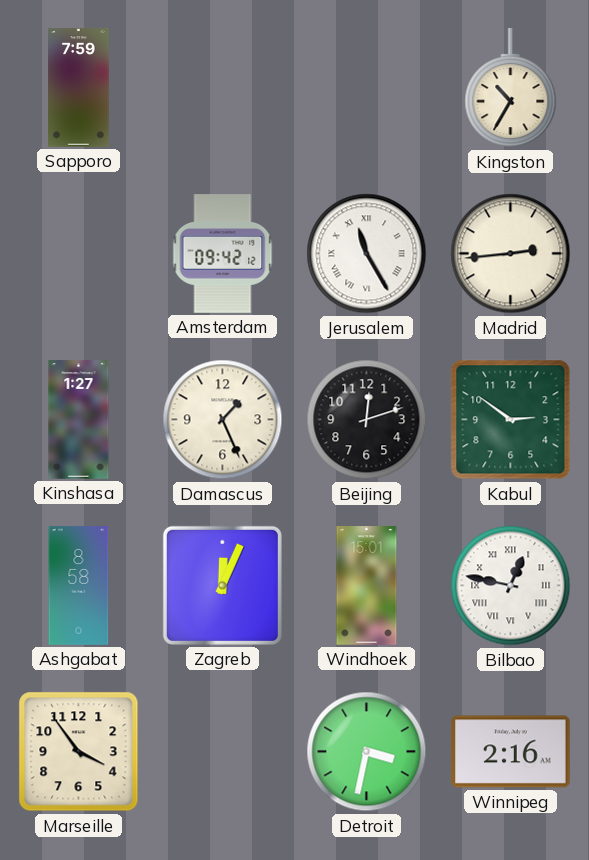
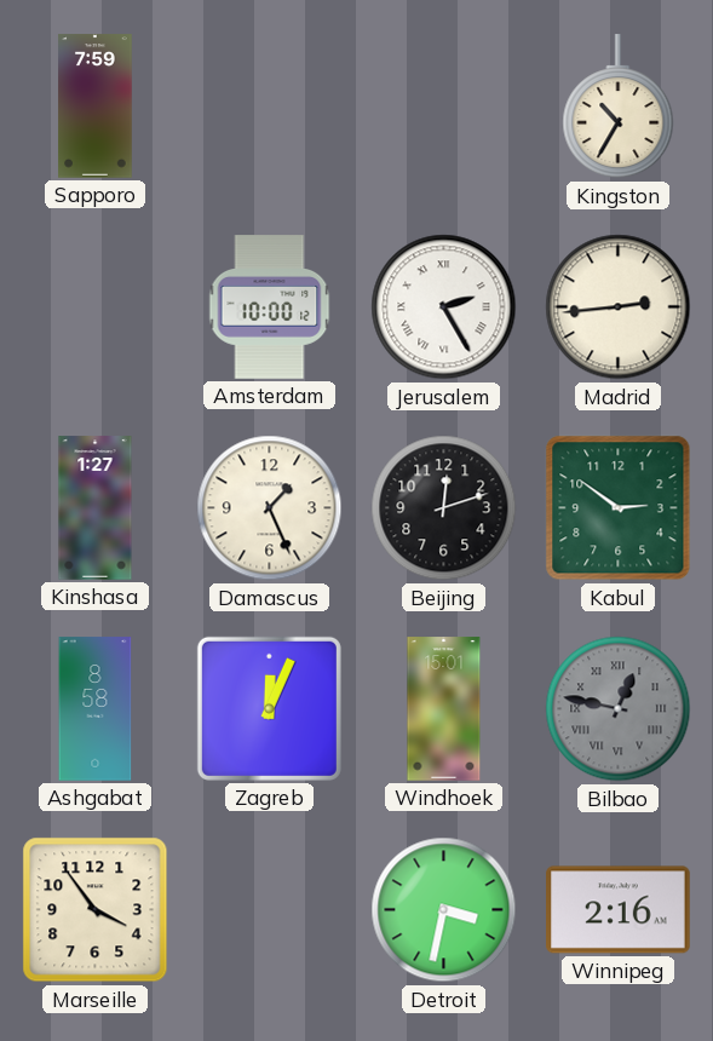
Amsterdam: 09:42 -> 10:00
Jerusalem: 11:25 -> 2:25
Bilbao dial: white -> grey
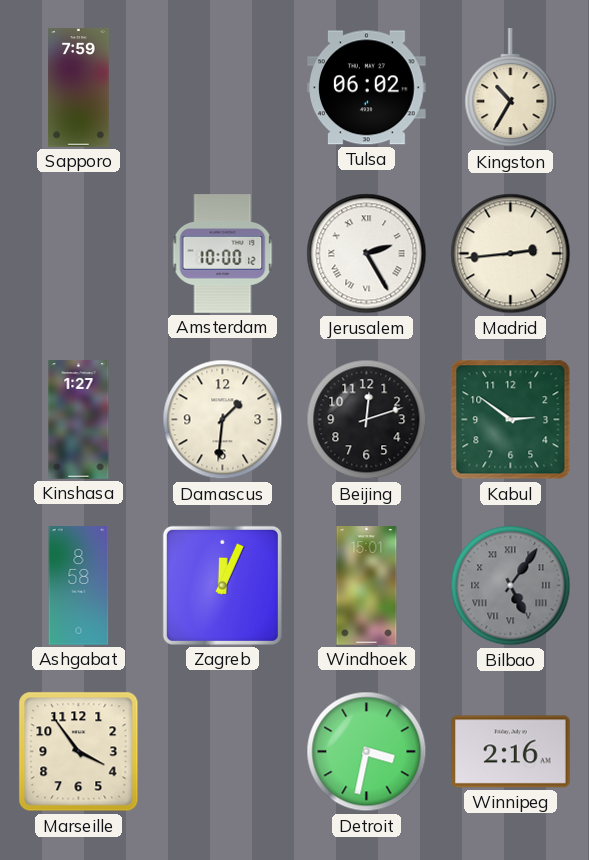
Tulsa: none -> 06:02
Damascus: 1:26 -> 1:31
Bilbao: 12:47 -> 5:06
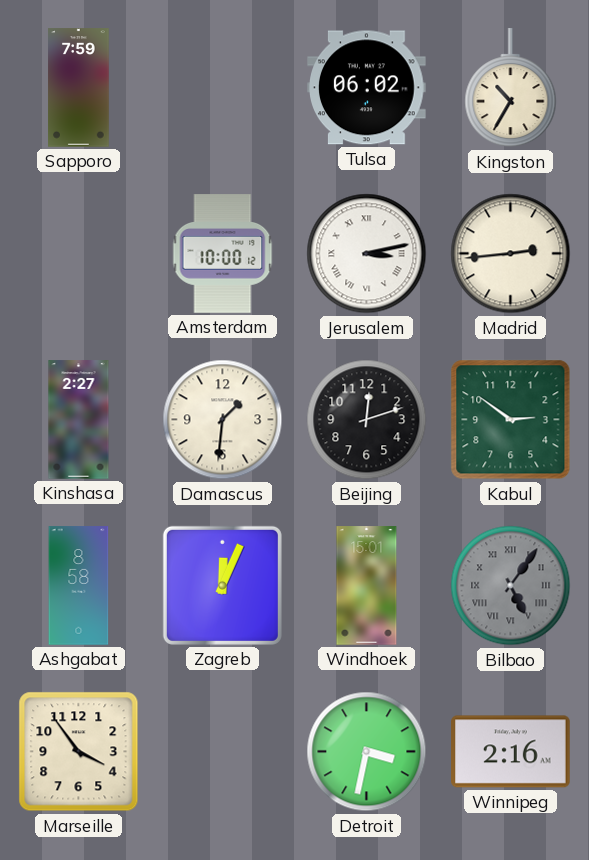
Jerusalem: 2:25 -> 3:13
Kinshasa: 1:27 -> 2:27
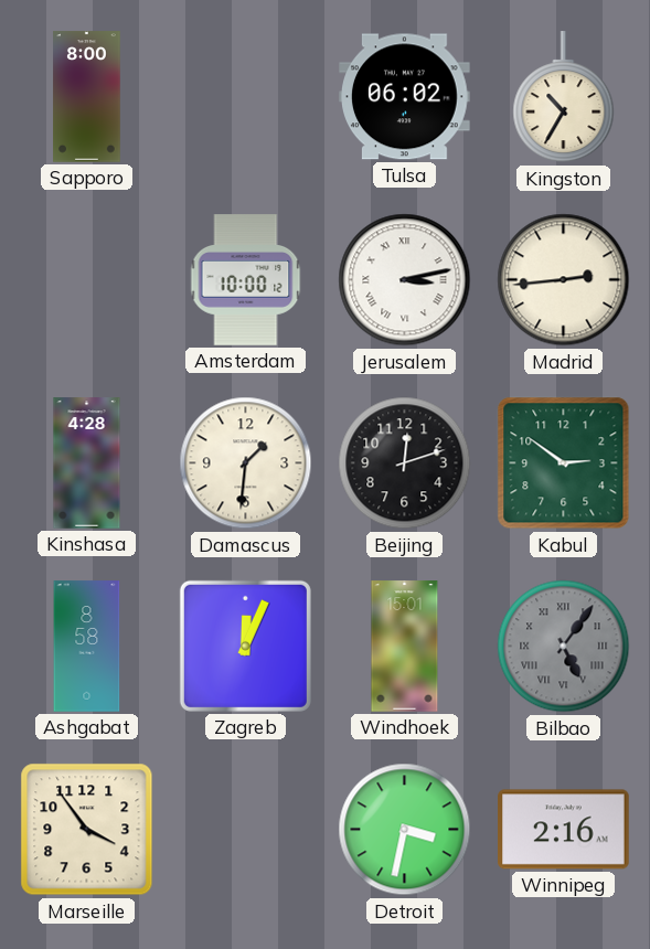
Sapporo: 7:59 -> 8:00
Kinshasa: 2:27 -> 4:28
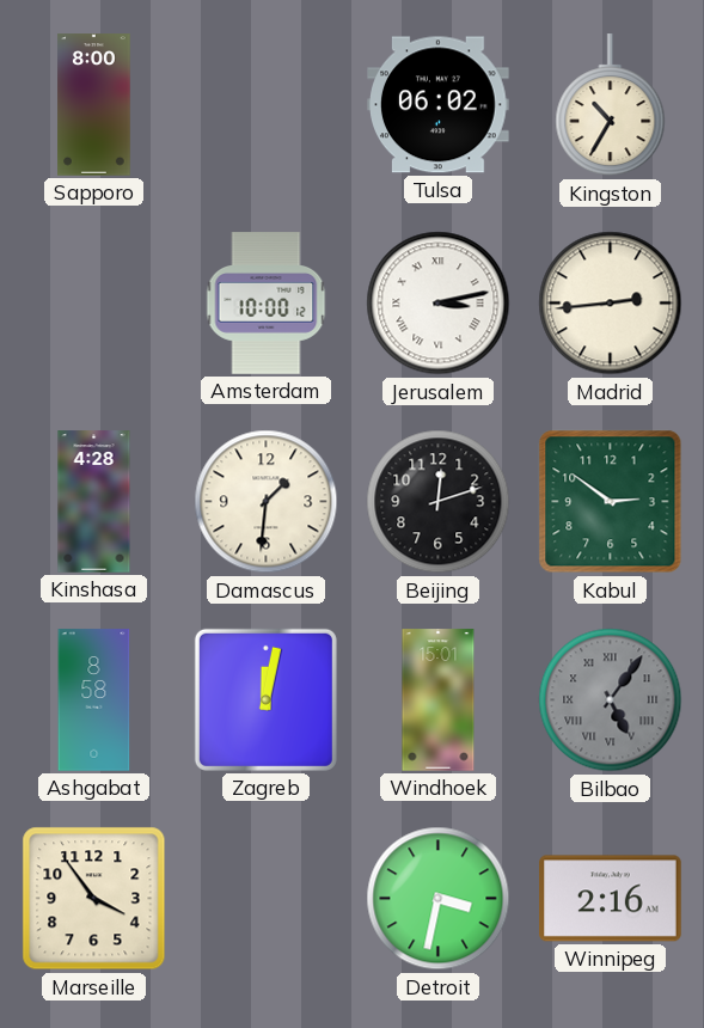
Zagreb: 12:04 -> 12:02
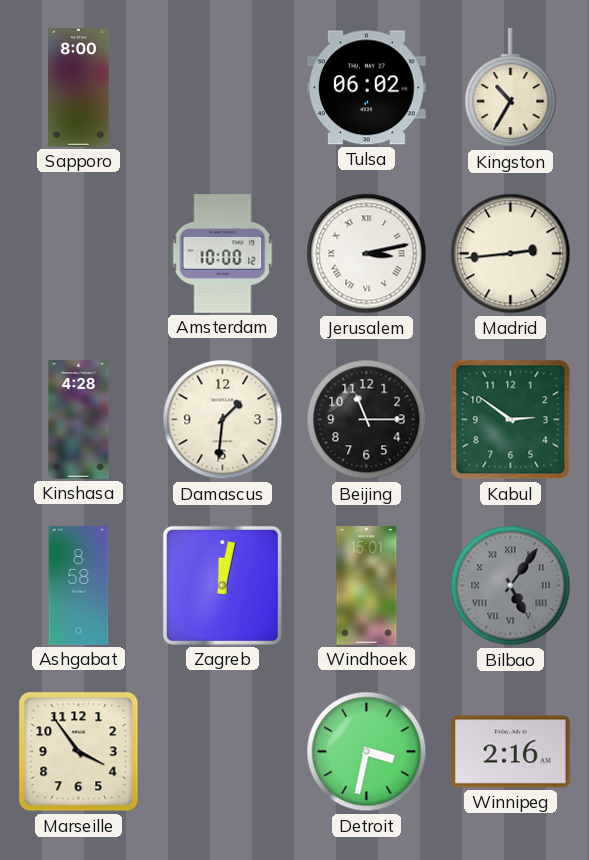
Beijing: 12:12 -> 11:15
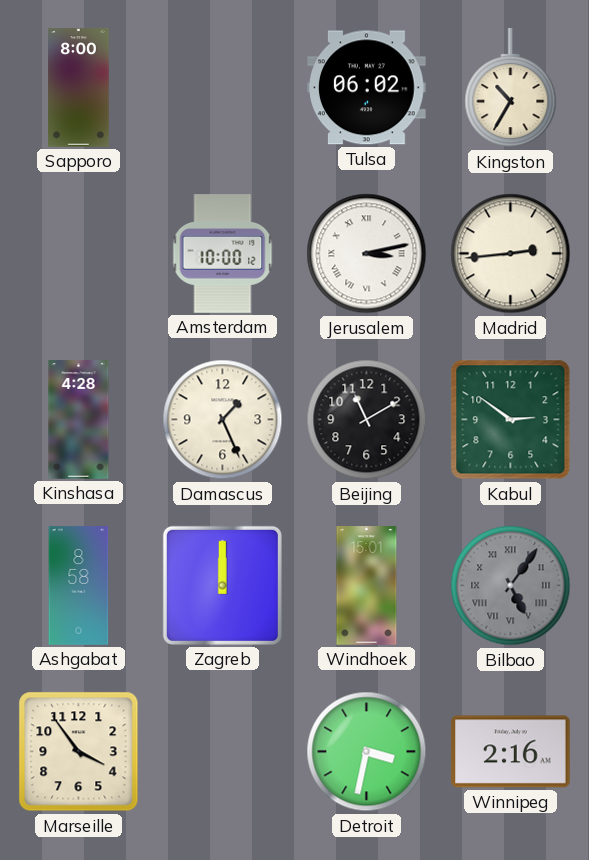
Damascus: 1:31 -> 1:26
Beijing: 11:15 -> 11:10
Zagreb: 12:02 -> 12:00
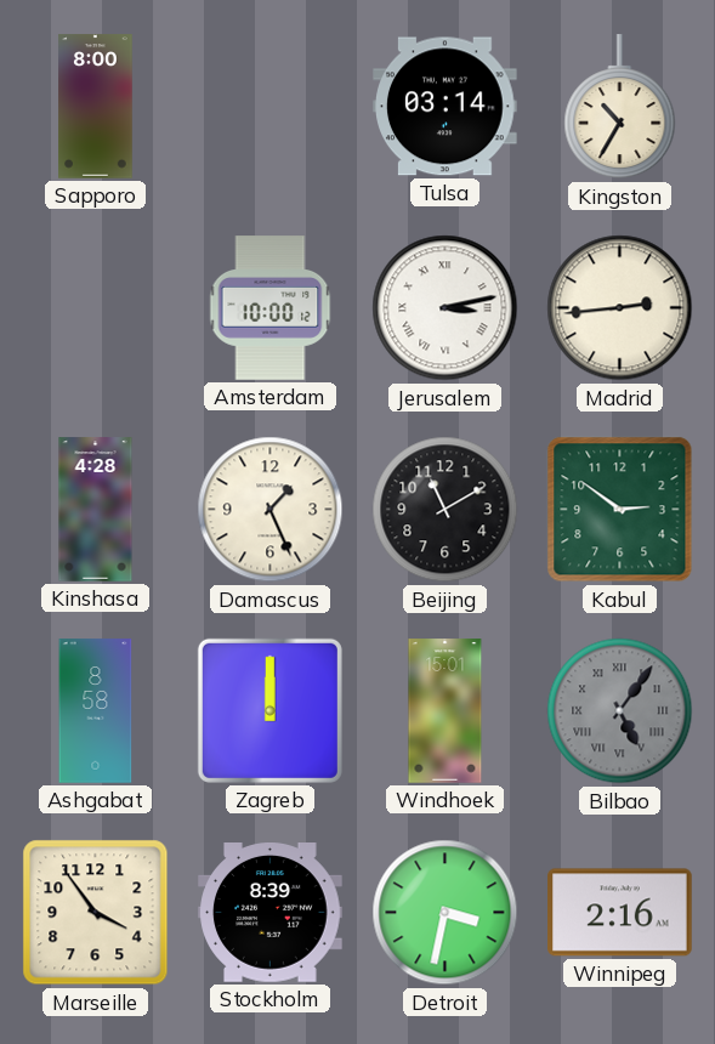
Tulsa: 06:02 -> 03:14
Stockholm: none -> 8:39
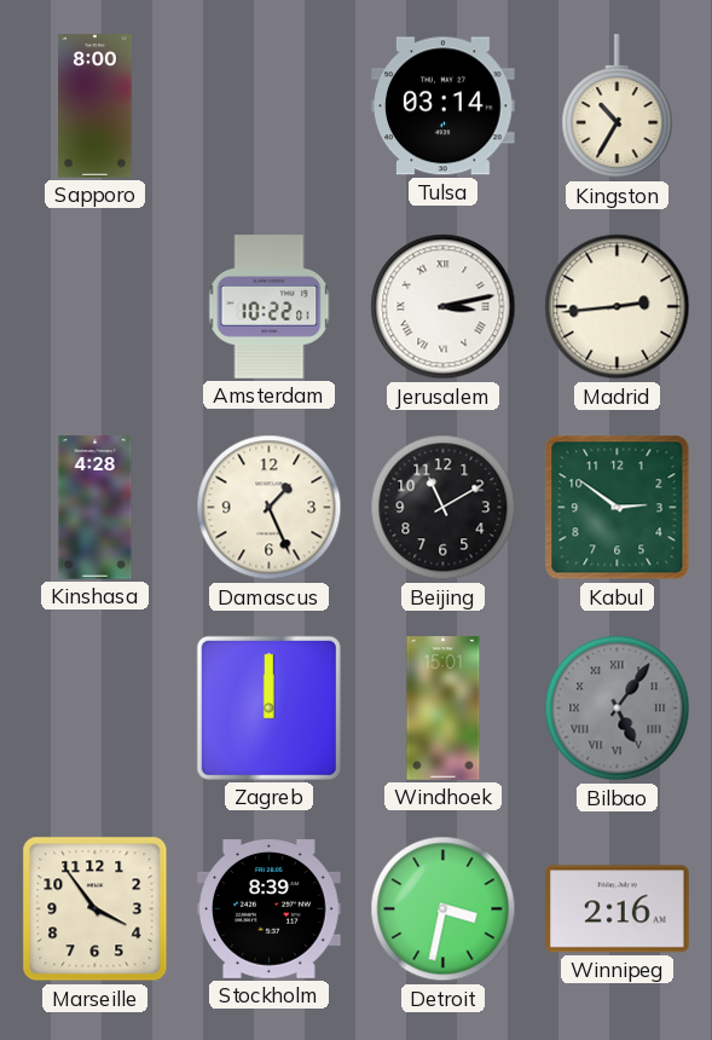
Amsterdam: 10:00 -> 10:22
Ashgabat: 8:58 -> none
